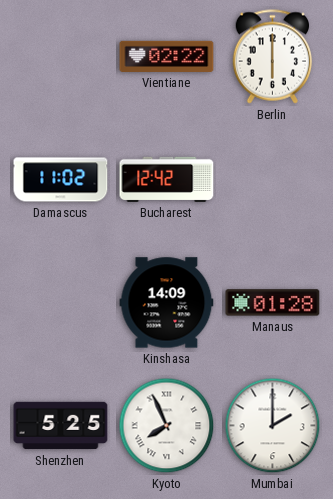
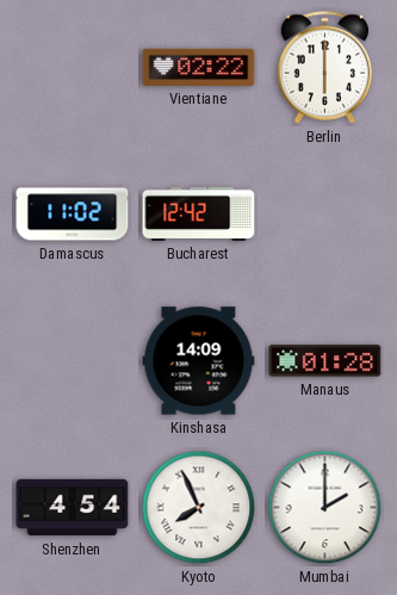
Shenzhen: 5:25 -> 4:54
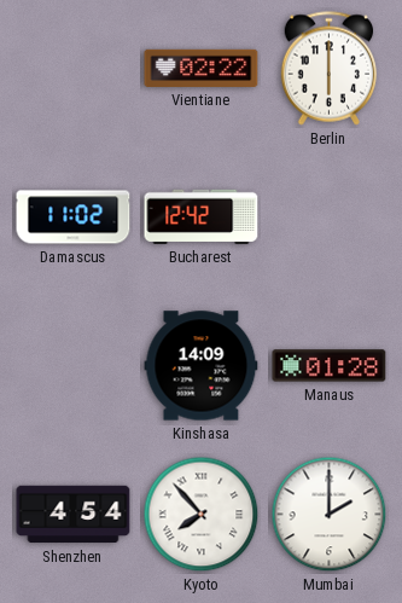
Kyoto: 7:56 -> 7:53
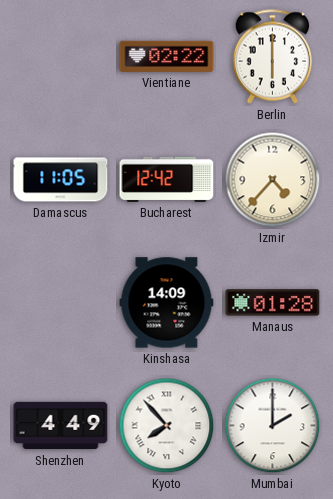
Damascus: 11:02 -> 11:05
Izmir: none -> 4:37
Shenzhen: 4:54 -> 4:49
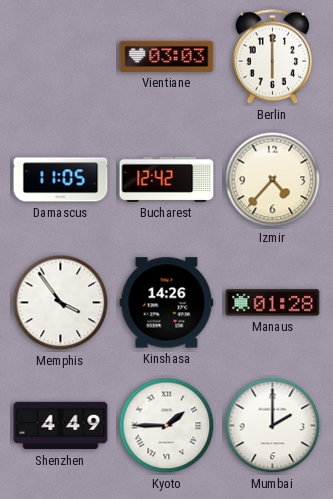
Vientiane: 02:22 -> 03:03
Memphis: none -> 3:54
Kinshasa: 14:09 -> 14:26
Kyoto: 7:53 -> 1:45
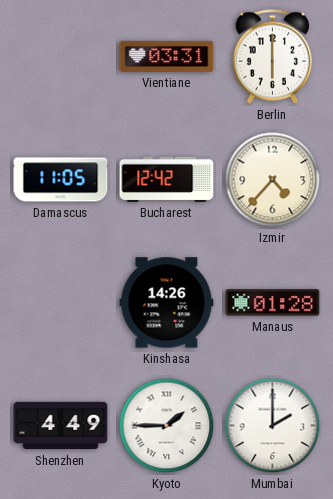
Vientiane: 03:03 -> 03:31
Memphis: 3:54 -> none
